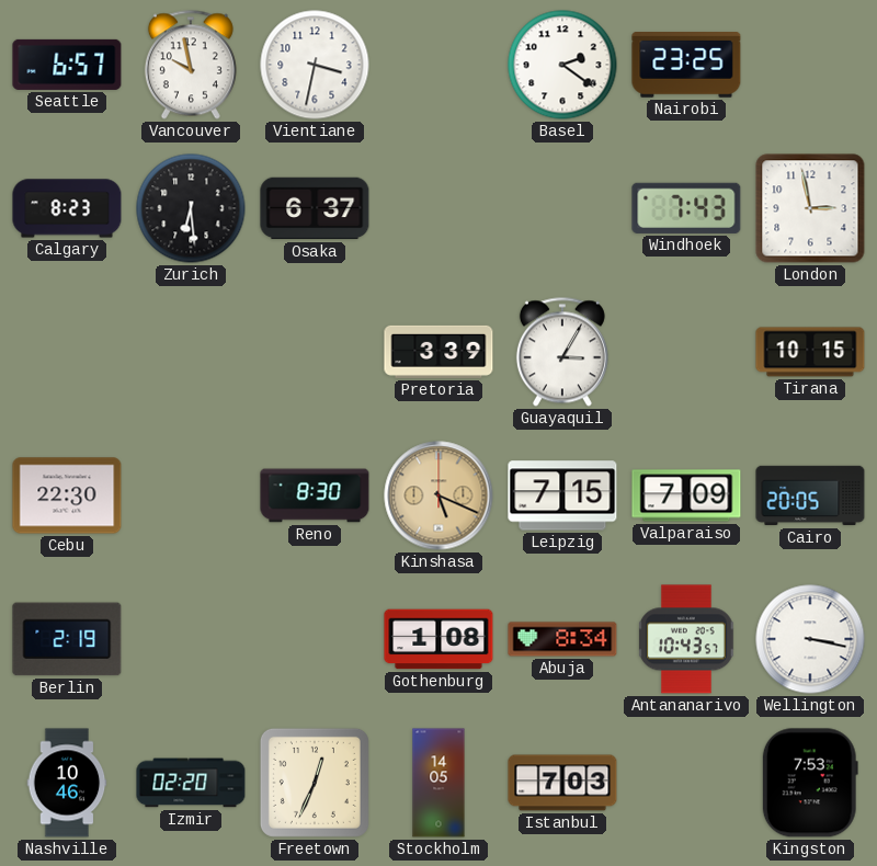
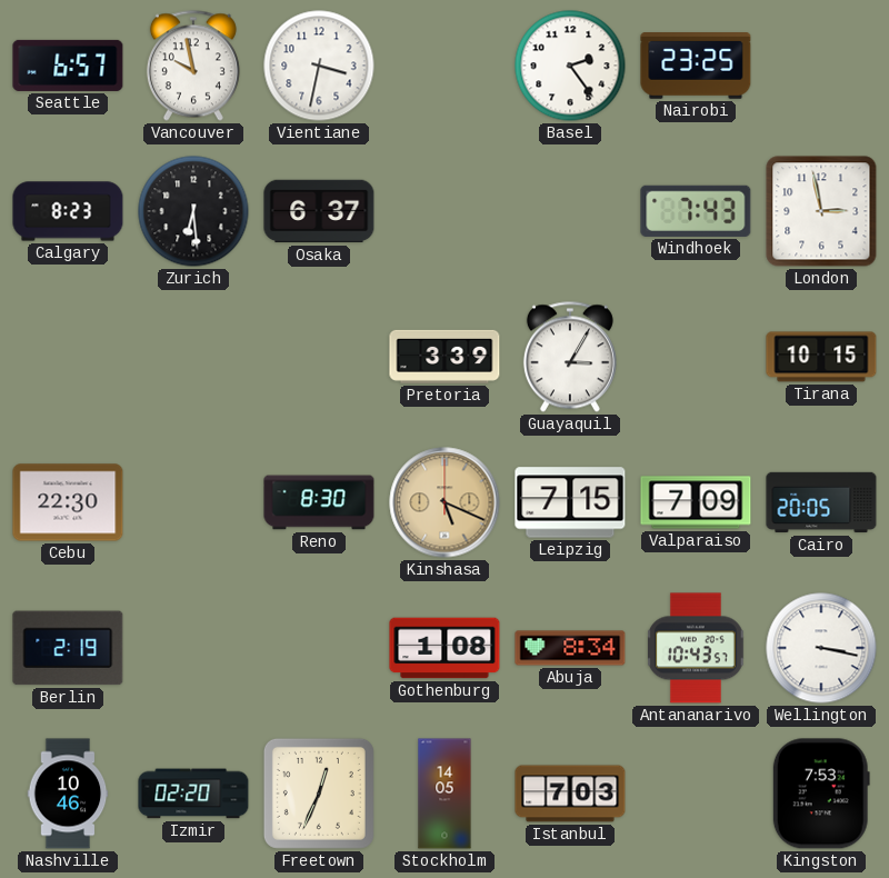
Basel: 2:21 -> 2:24
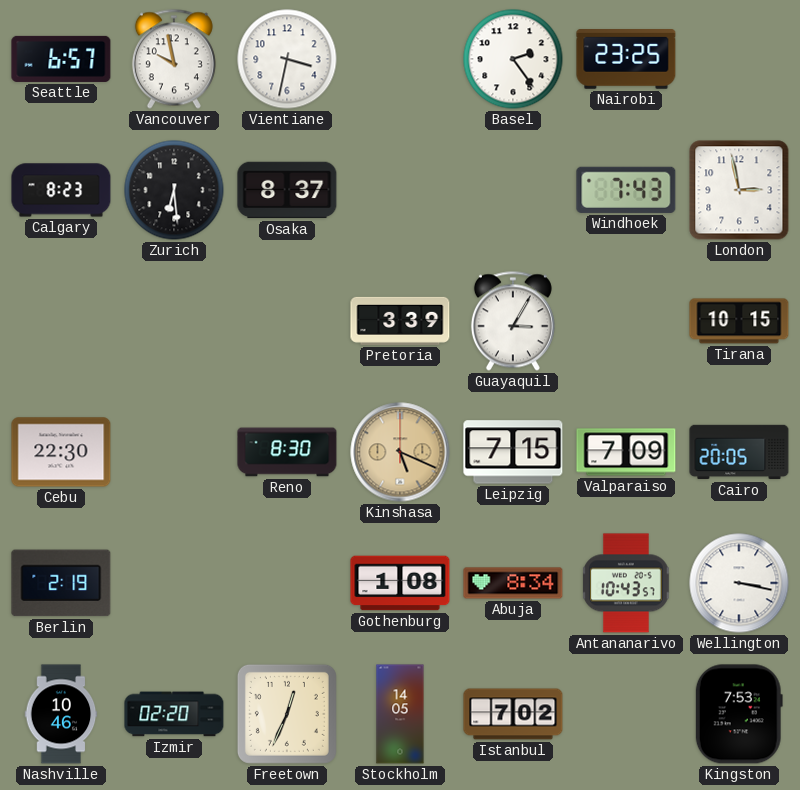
Osaka: 6:37 -> 8:37
Istanbul: 7:03 -> 7:02
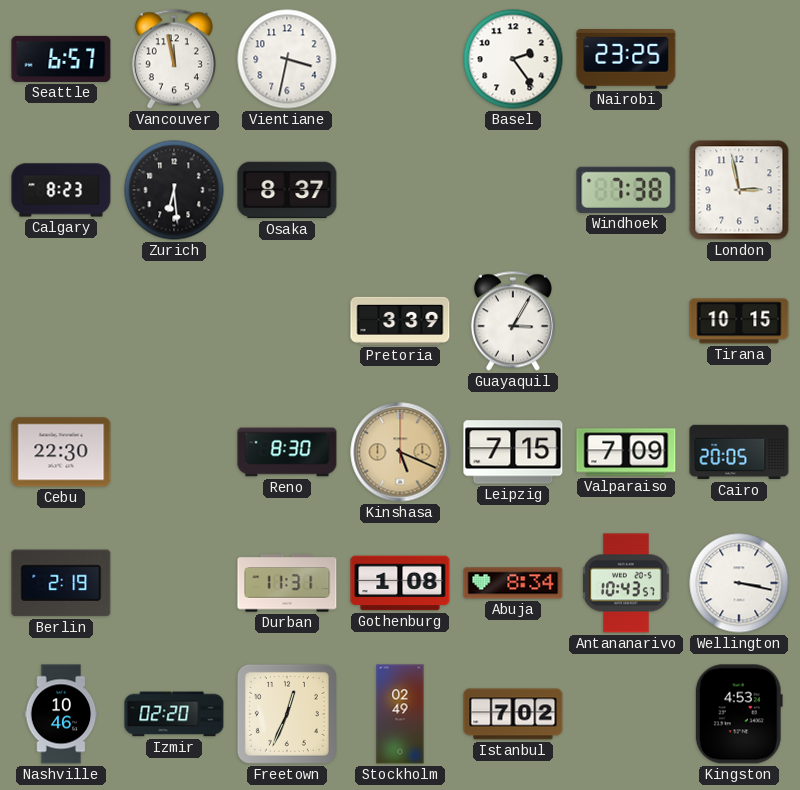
Vancouver: 9:58 -> 11:58
Windhoek: 7:43 -> 7:38
Durban: none -> 11:31
Stockholm: 14:05 -> 02:49
Kingston: 7:53 -> 4:53
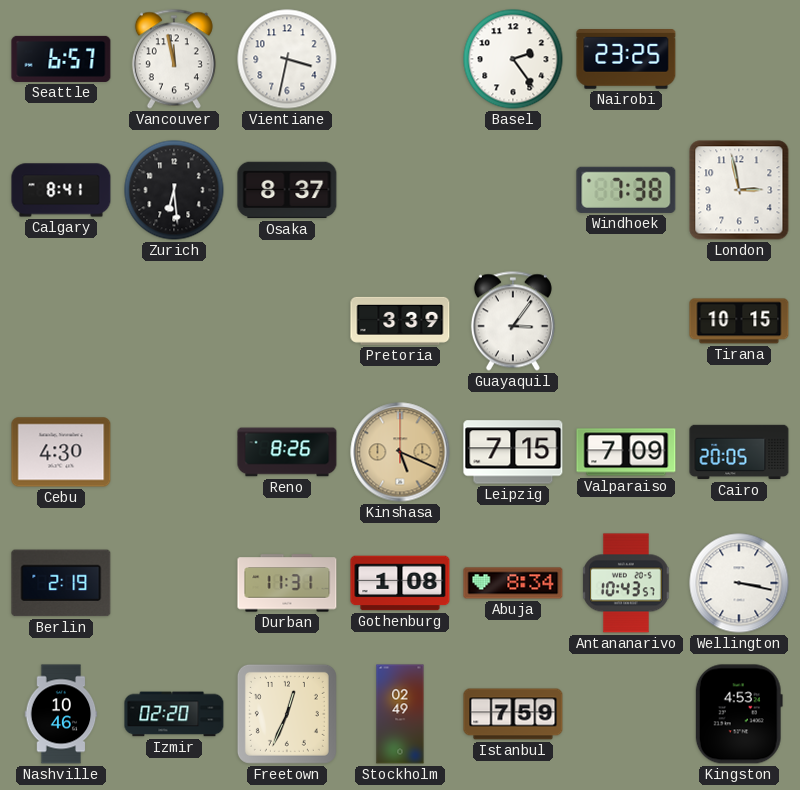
Calgary: 8:23 -> 8:41
Guayaquil: 3:05 -> 3:06
Cebu: 22:30 -> 4:30
Reno: 8:30 -> 8:26
Istanbul: 7:02 -> 7:59
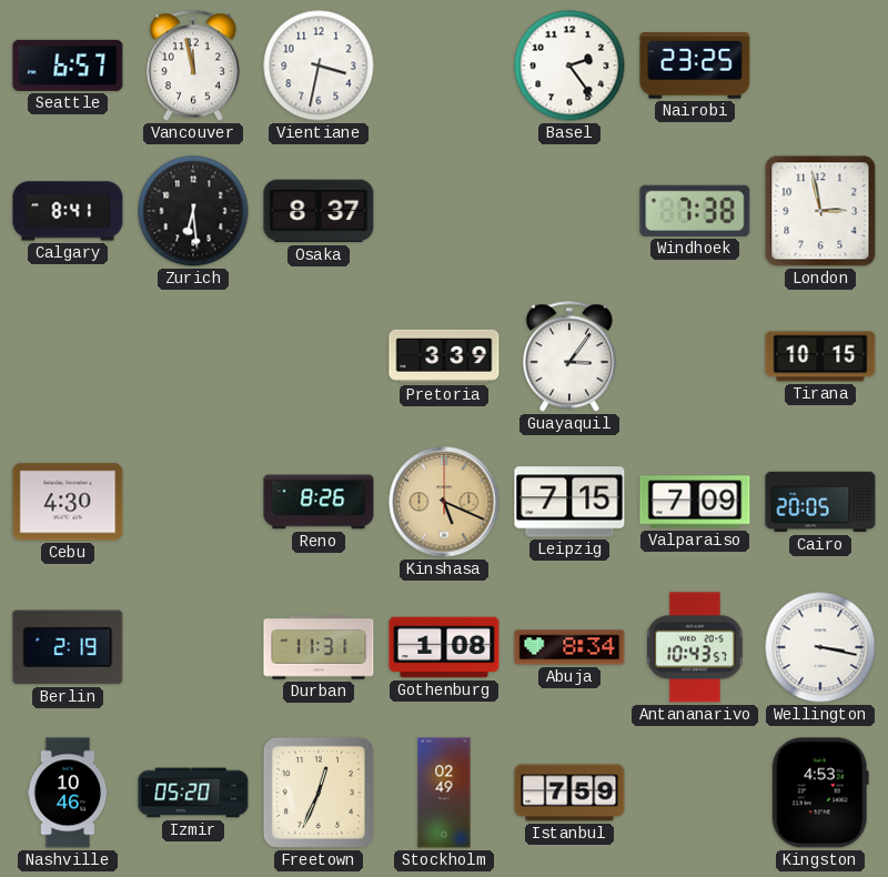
Izmir: 02:20 -> 05:20
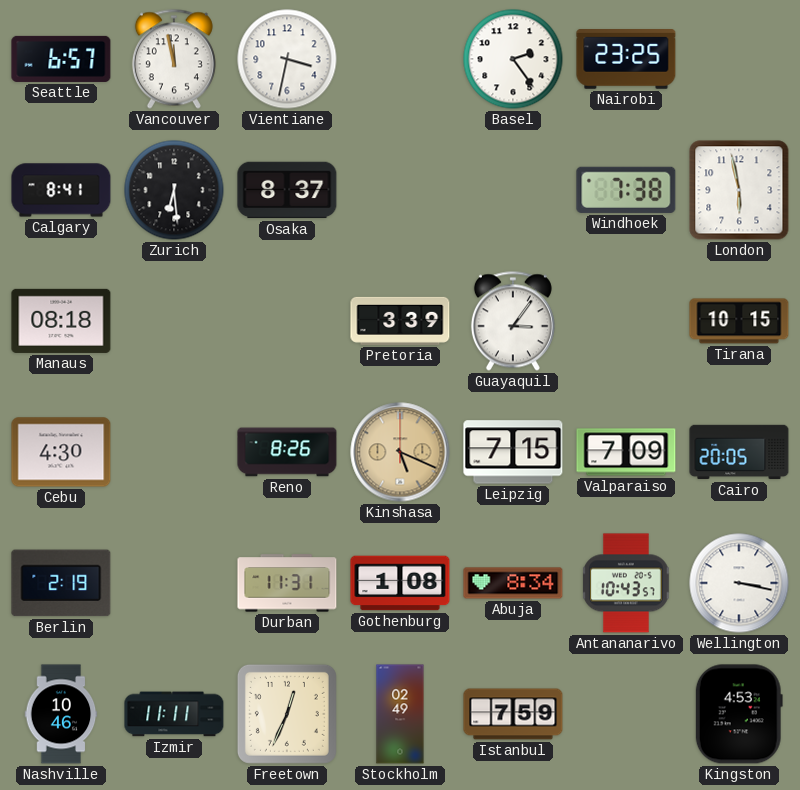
London: 2:58 -> 5:58
Manaus: none -> 08:18
Izmir: 05:20 -> 11:11
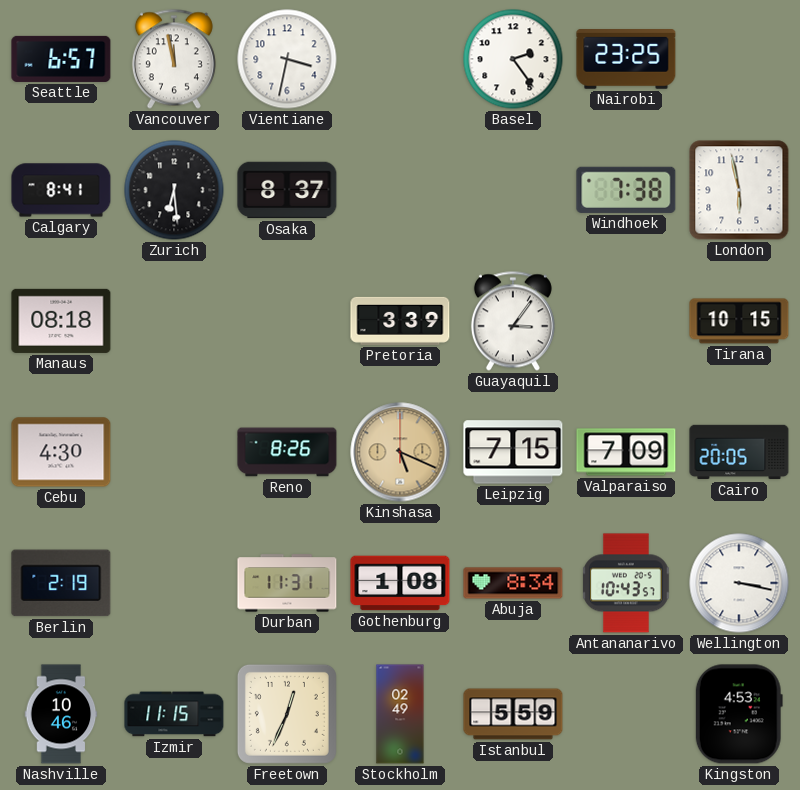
Izmir: 11:11 -> 11:15
Istanbul: 7:59 -> 5:59
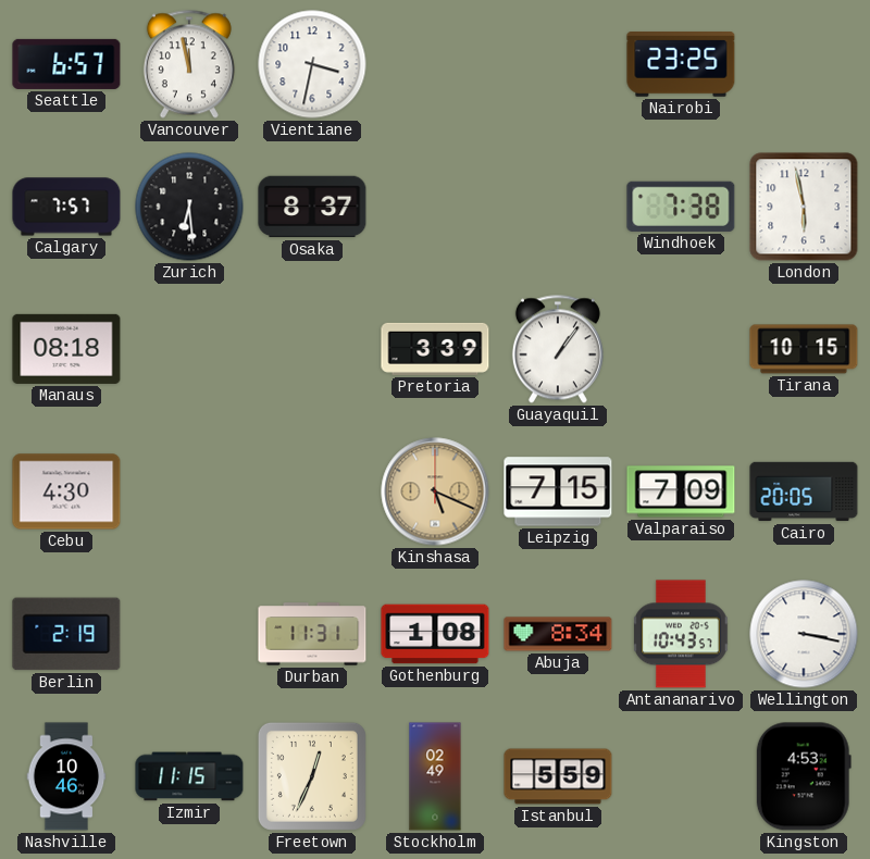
Basel: 2:24 -> none
Calgary: 8:41 -> 7:57
Guayaquil: 3:06 -> 1:06
Reno: 8:26 -> none
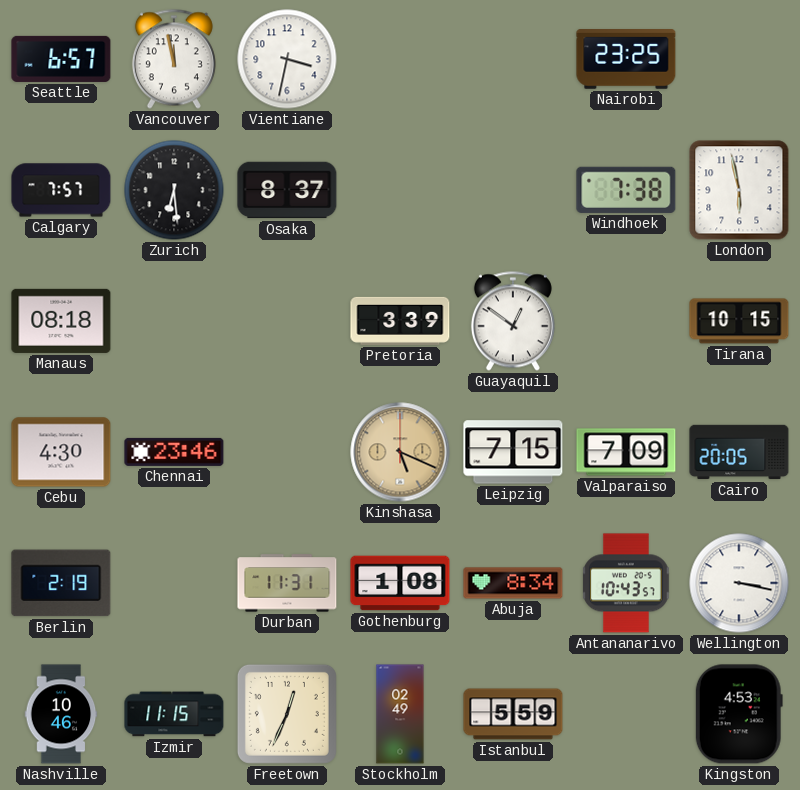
Guayaquil: 1:06 -> 12:51
Chennai: none -> 23:46
